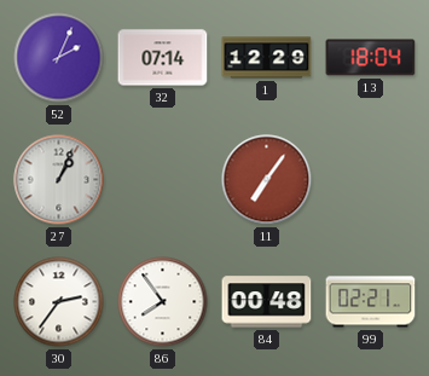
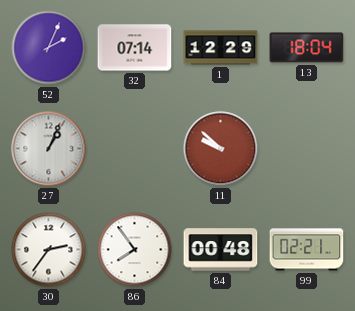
11: 7:06 -> 9:52
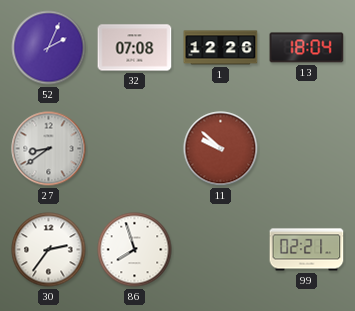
32: 07:14 -> 07:08
1: 12:29 -> 12:26
27: 1:04 -> 8:39
86: 7:54 -> 7:57
84: 00:48 -> none
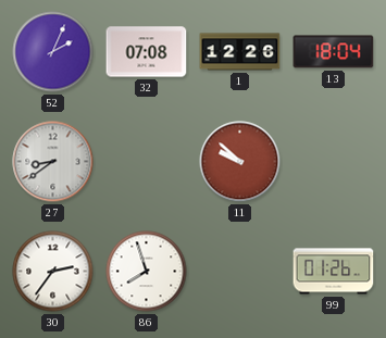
99: 02:21 -> 01:26
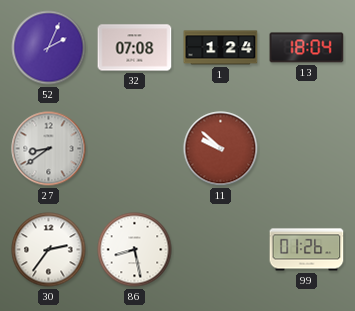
1: 12:26 -> 1:24
86: 7:57 -> 8:28
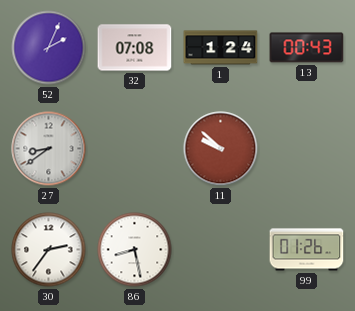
13: 18:04 -> 00:43
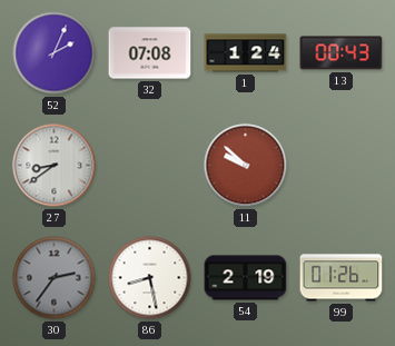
30 dial: white -> grey
54: none -> 2:19
